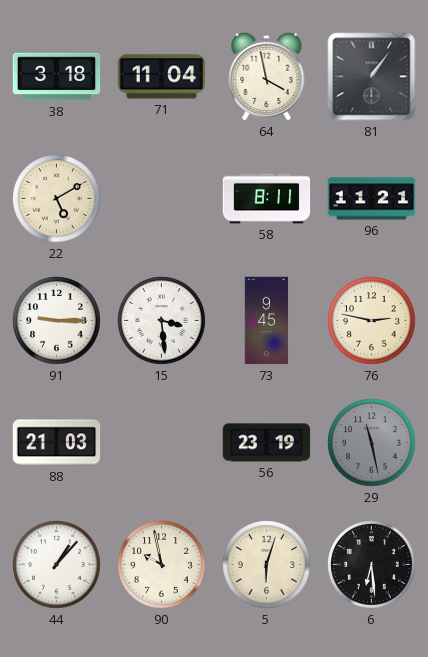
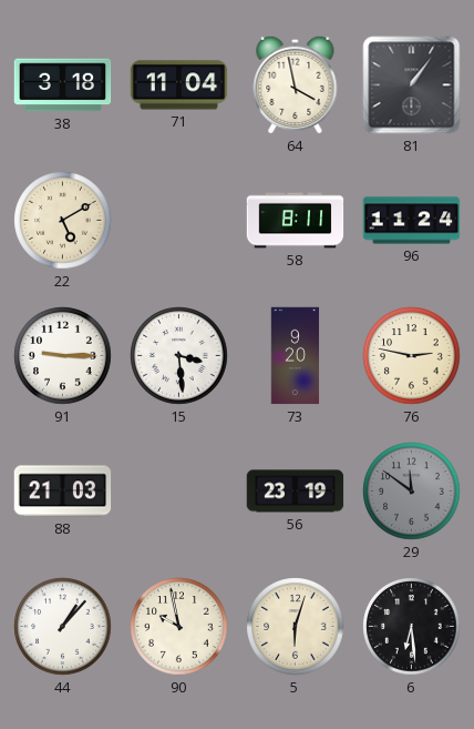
96: 11:21 -> 11:24
73: 9:45 -> 9:20
29: 11:28 -> 11:51
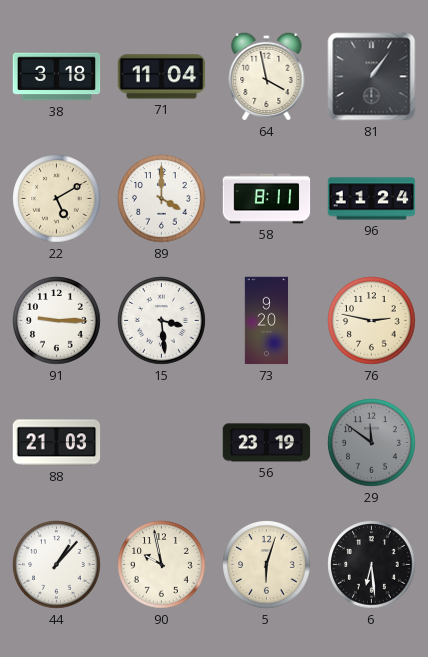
89: none -> 4:00
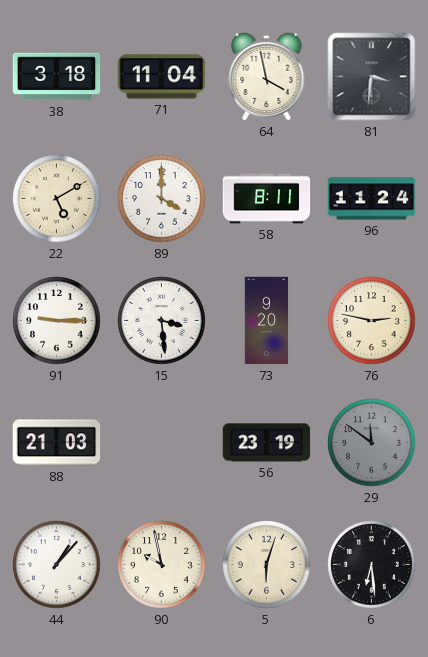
81: 1:06 -> 3:31
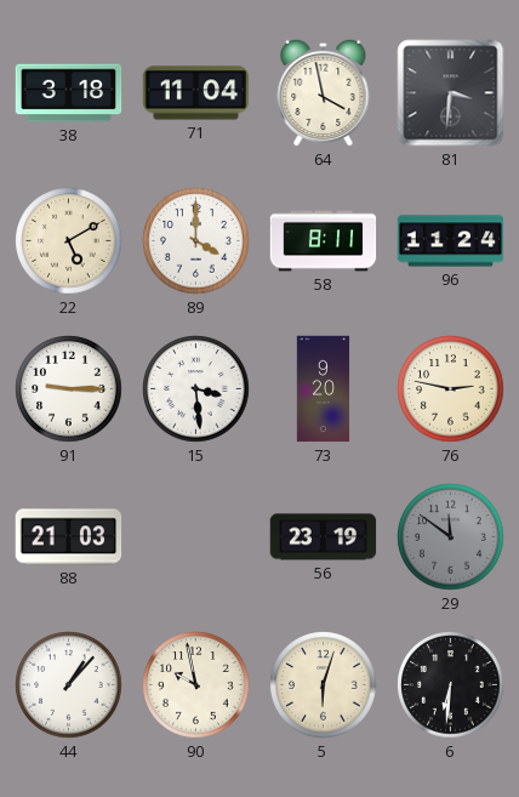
6: 6:29 -> 6:31
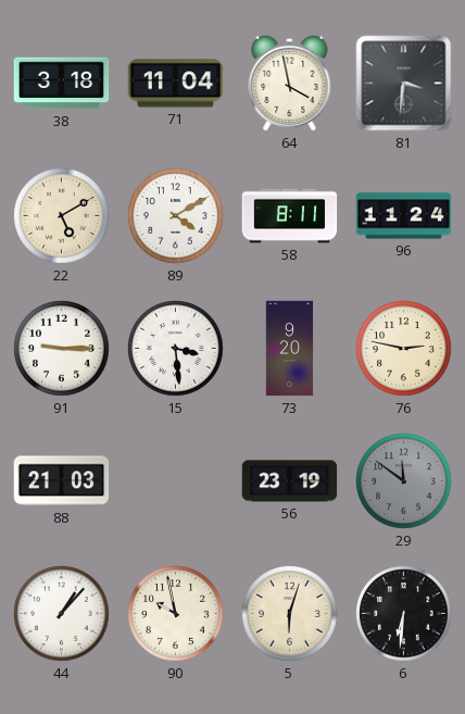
89: 4:00 -> 4:10
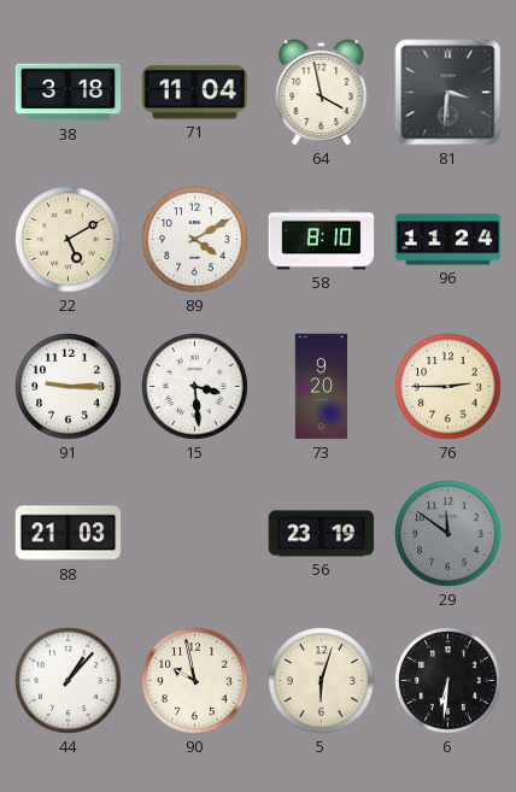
58: 8:11 -> 8:10
76: 2:47 -> 2:45
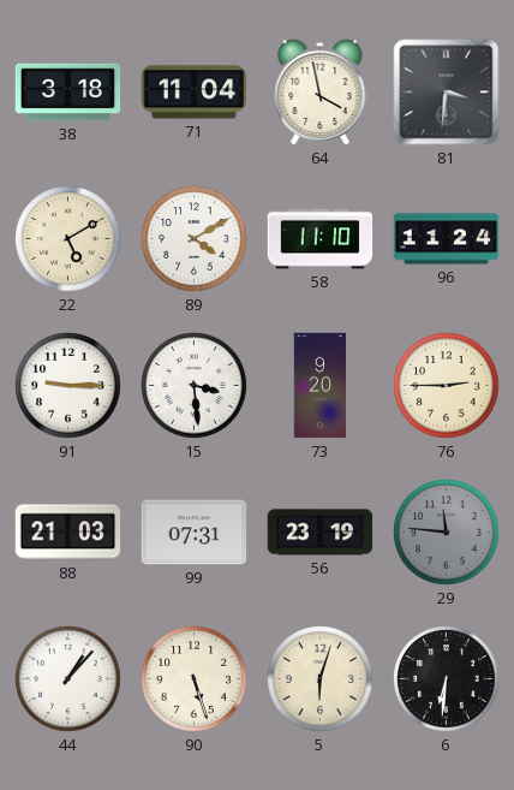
58: 8:10 -> 11:10
99: none -> 07:31
29: 11:51 -> 11:46
90: 9:58 -> 5:27
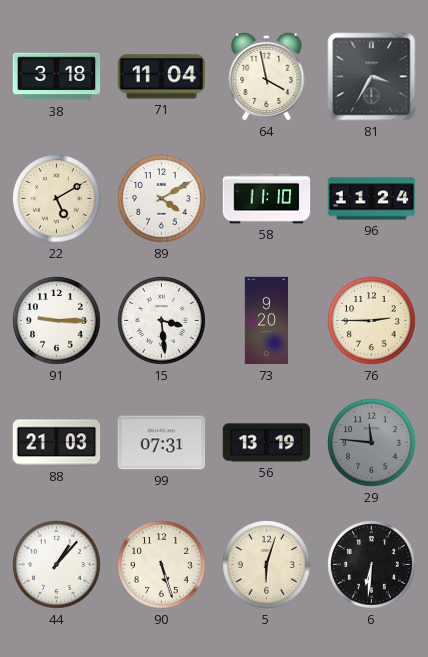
81: 3:31 -> 3:35
56: 23:19 -> 13:19
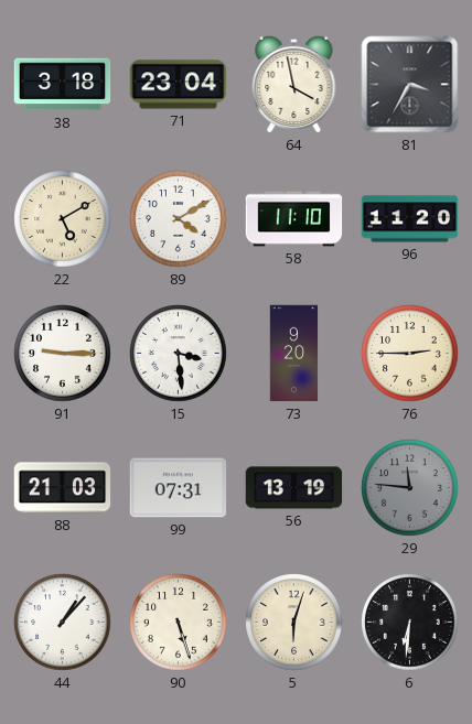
71: 11:04 -> 23:04
96: 11:24 -> 11:20
